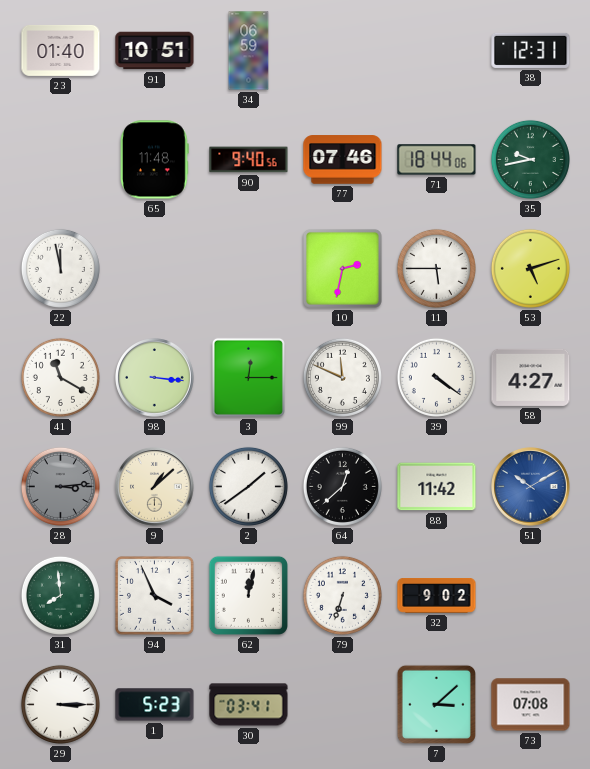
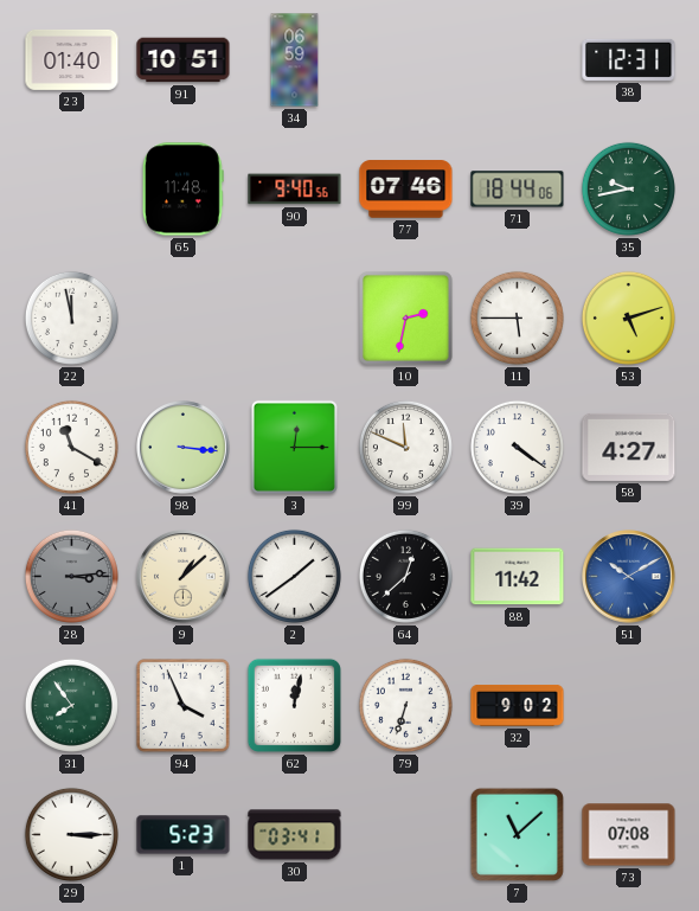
31: 7:59 -> 7:54
7: 3:08 -> 11:08
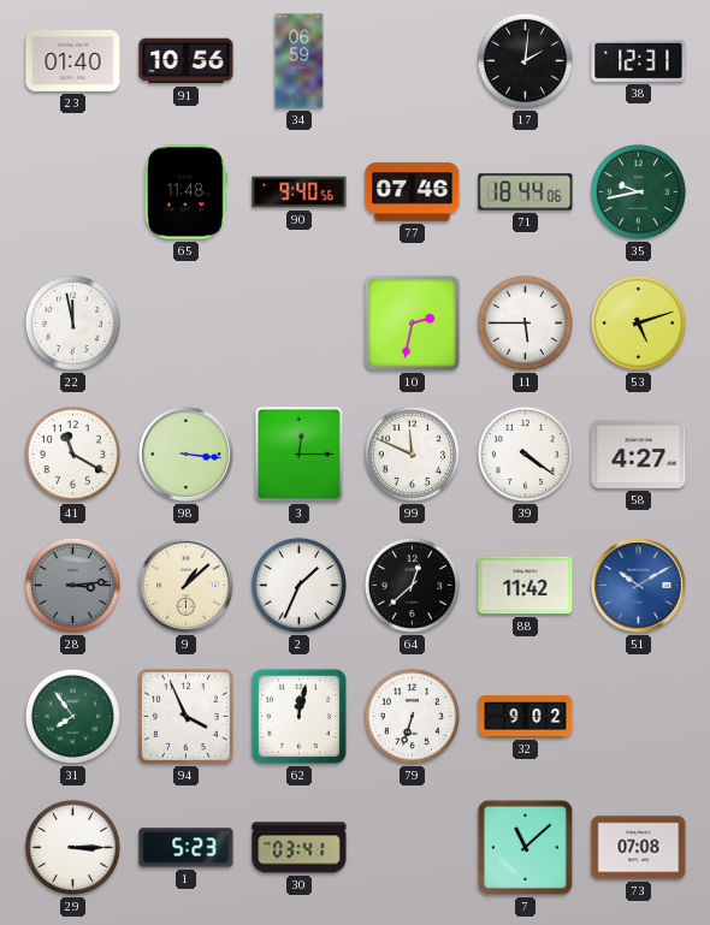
91: 10:51 -> 10:56
17: none -> 2:01
2: 1:39 -> 1:34
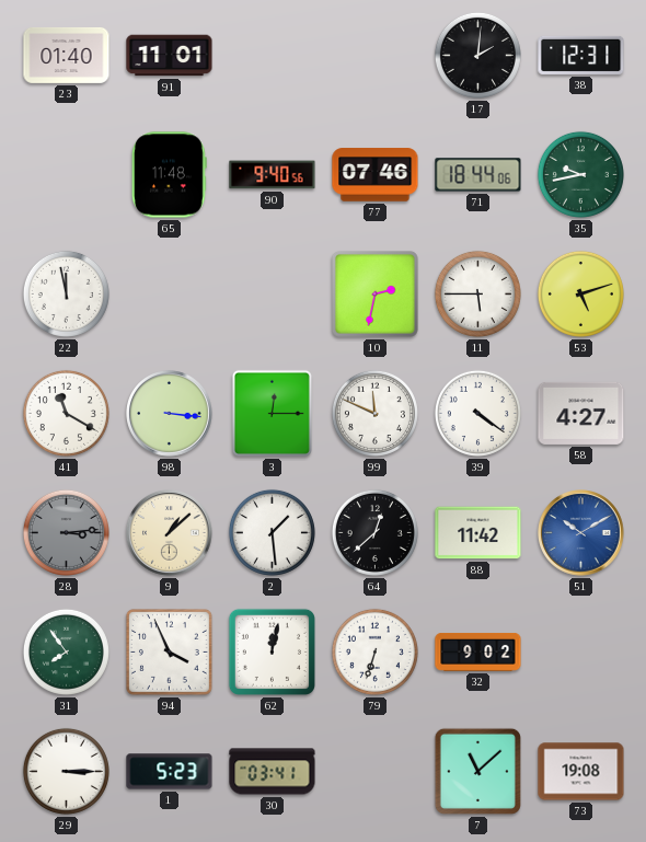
91: 10:56 -> 11:01
34: 06:59 -> none
2: 1:34 -> 1:29
73: 07:08 -> 19:08
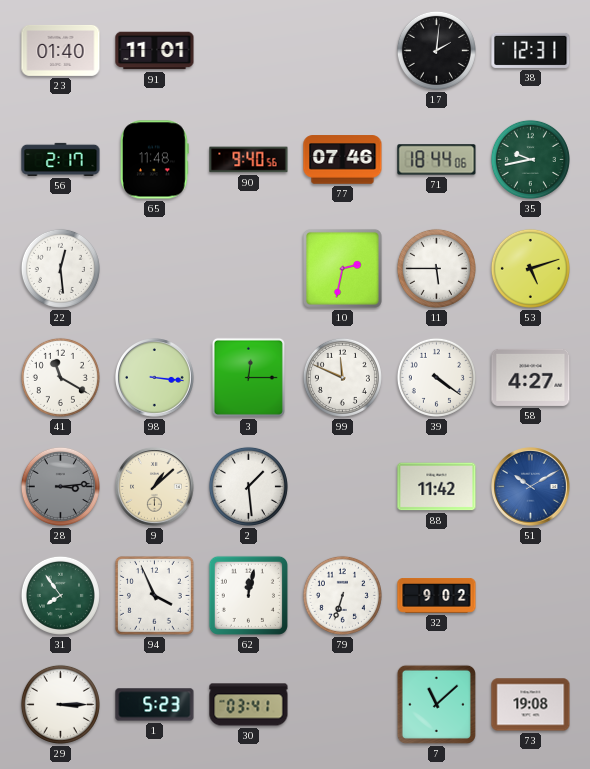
56: none -> 2:17
22: 11:58 -> 12:29
64: 12:38 -> none
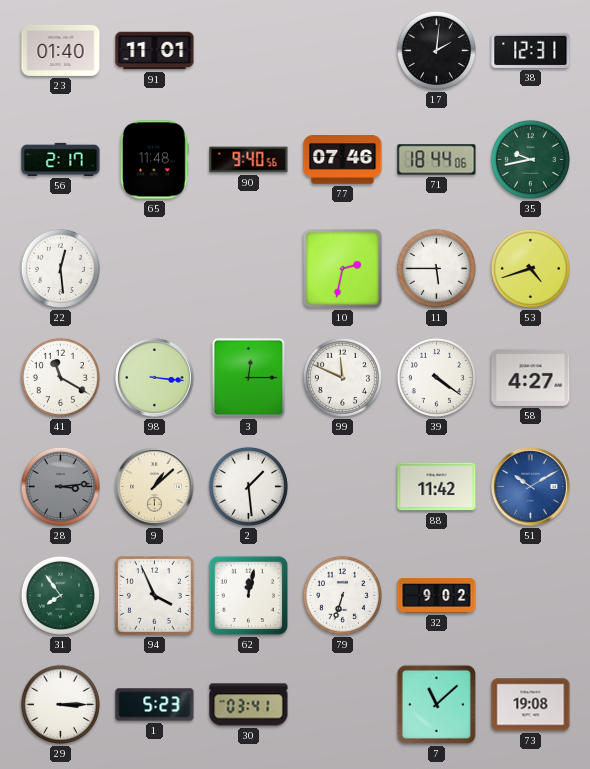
53: 5:12 -> 4:42
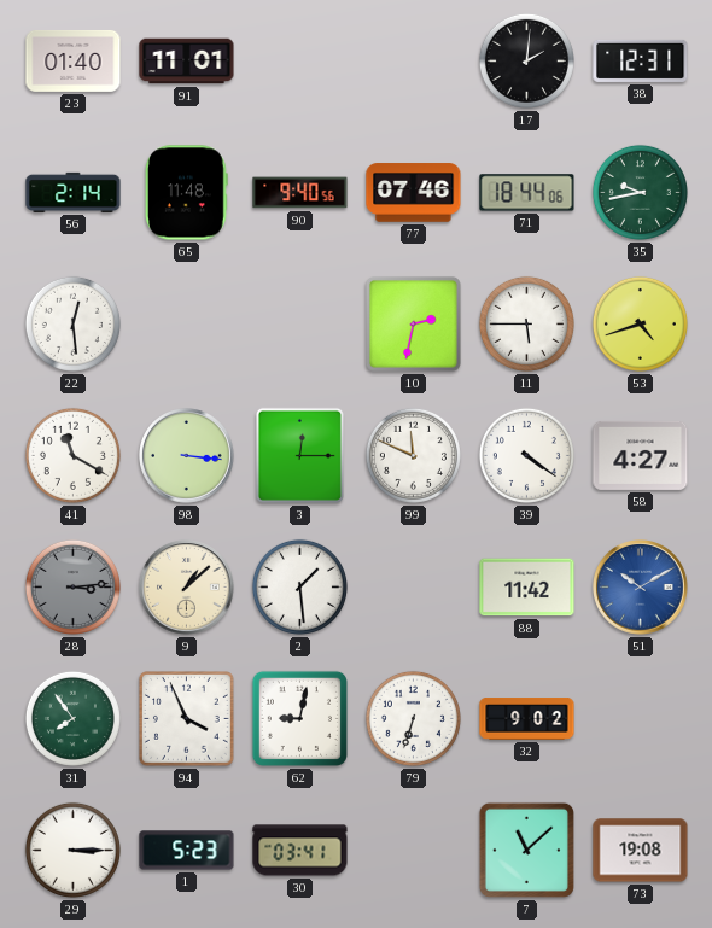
56: 2:17 -> 2:14
62: 12:02 -> 9:02
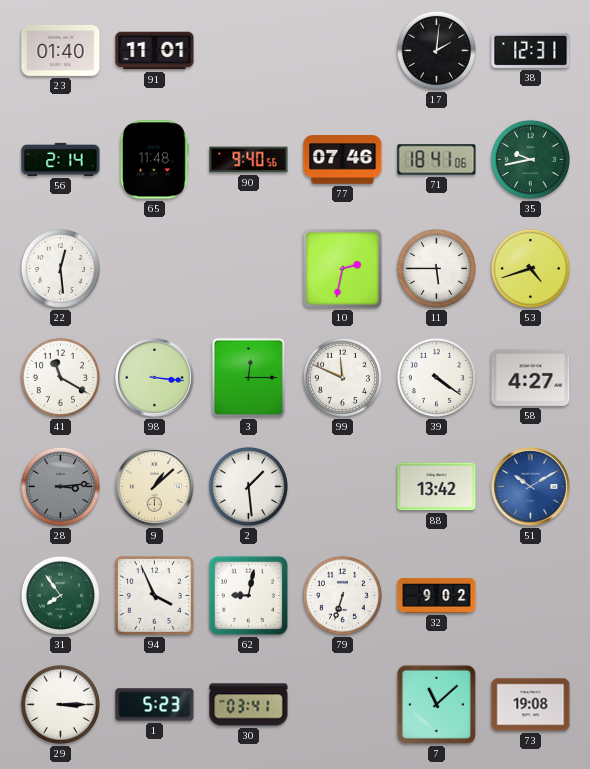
71: 18:44 -> 18:41
88: 11:42 -> 13:42
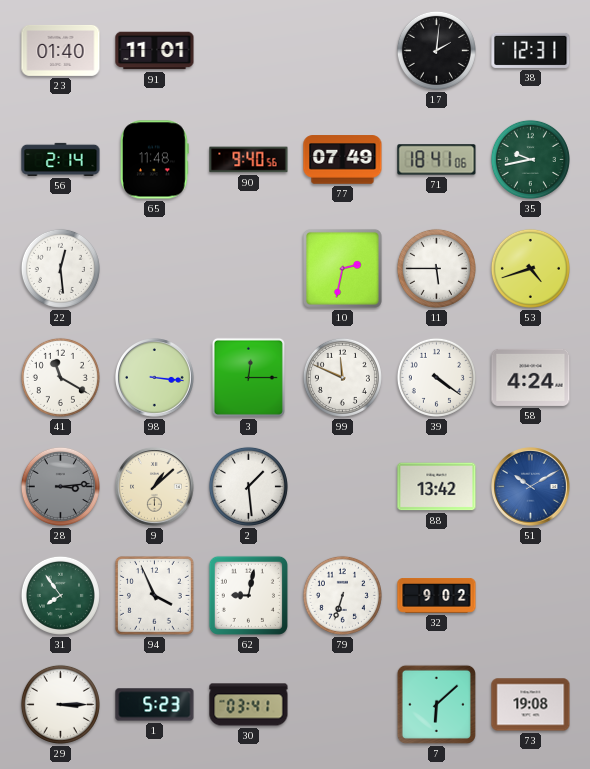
77: 07:46 -> 07:49
58: 4:27 -> 4:24
7: 11:08 -> 6:08
